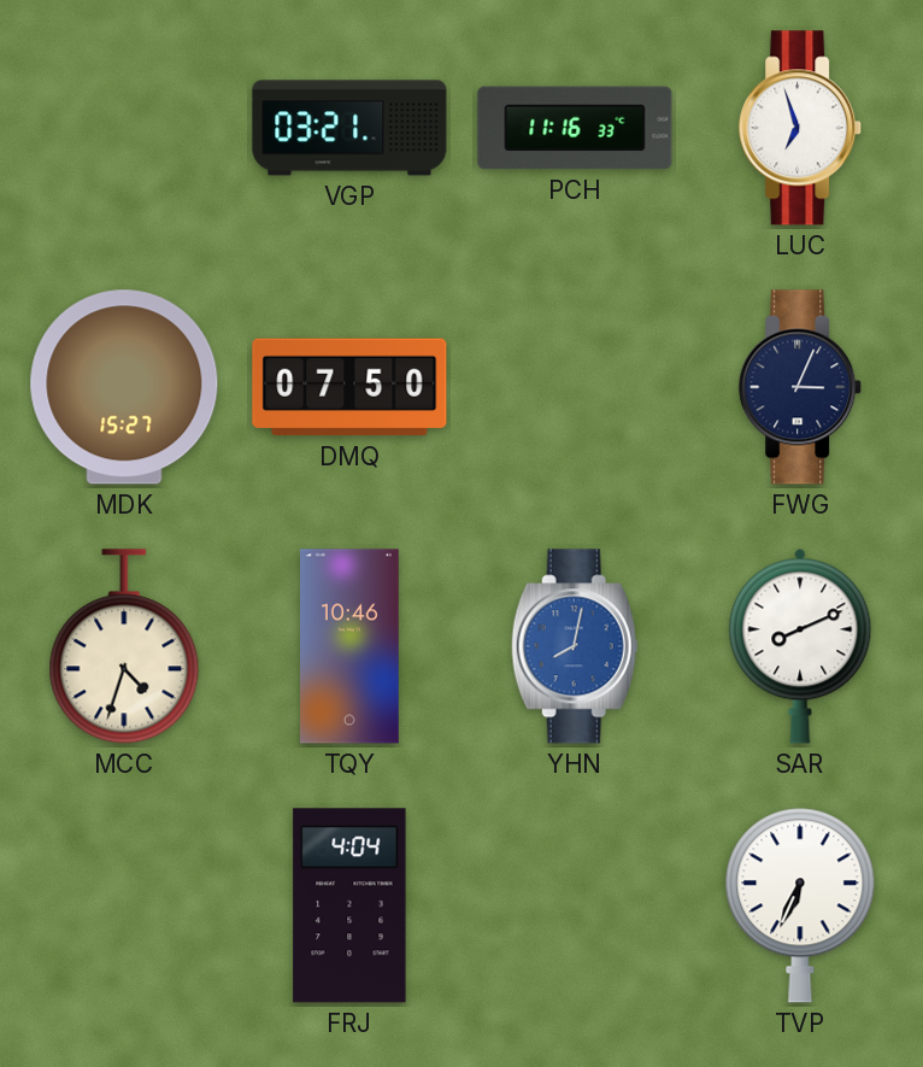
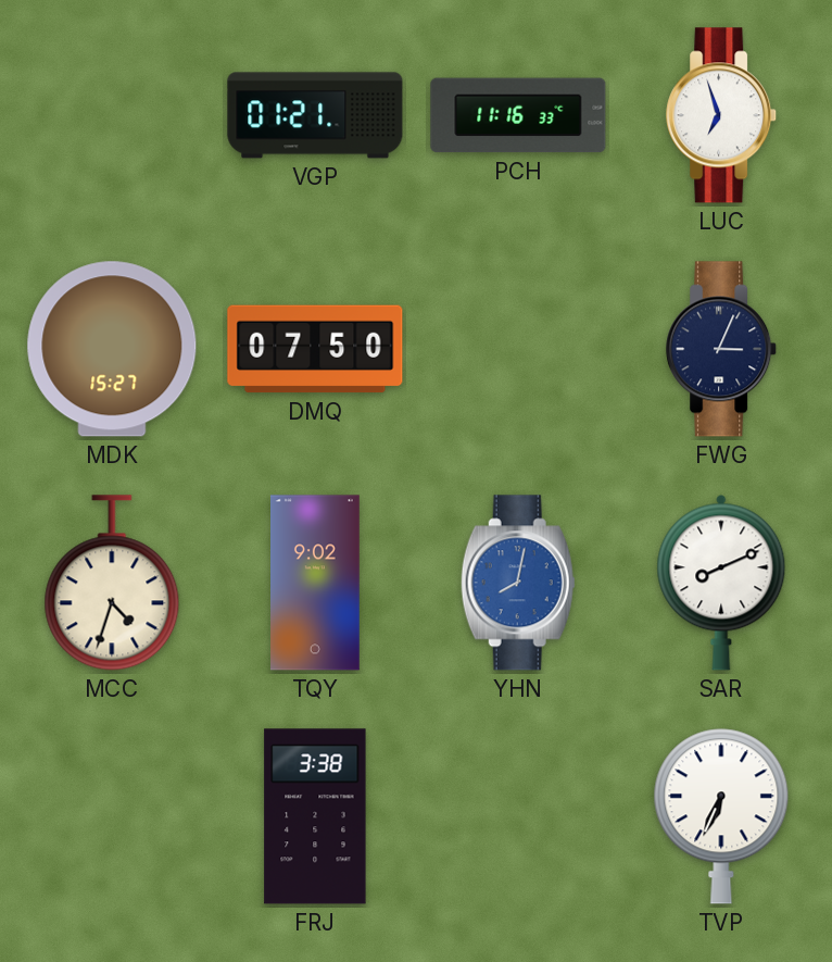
VGP: 03:21 -> 01:21
TQY: 10:46 -> 9:02
FRJ: 4:04 -> 3:38
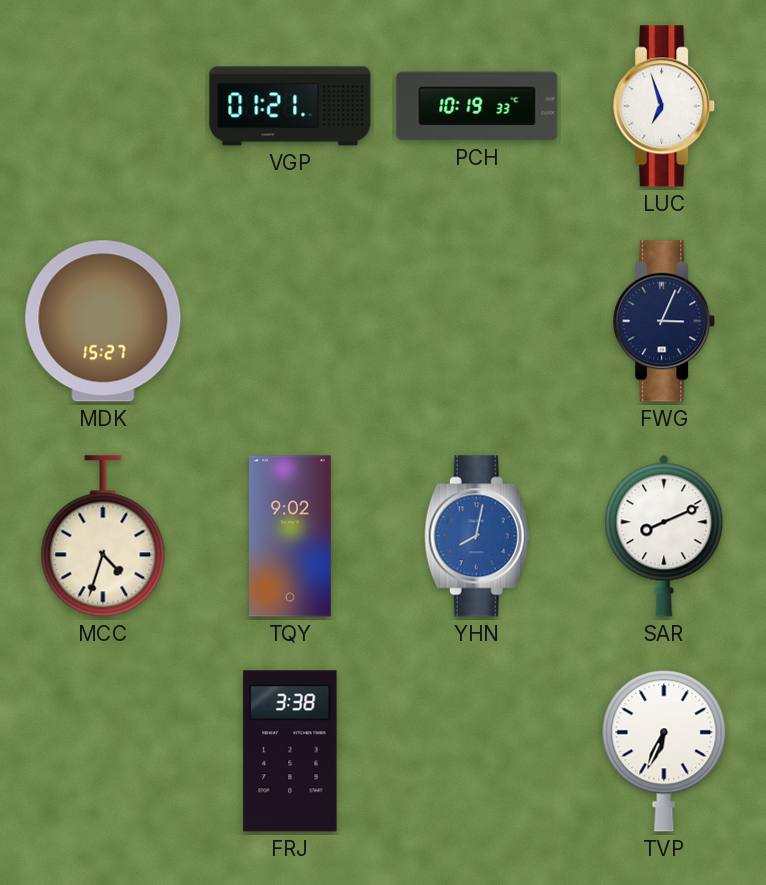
PCH: 11:16 -> 10:19
DMQ: 07:50 -> none
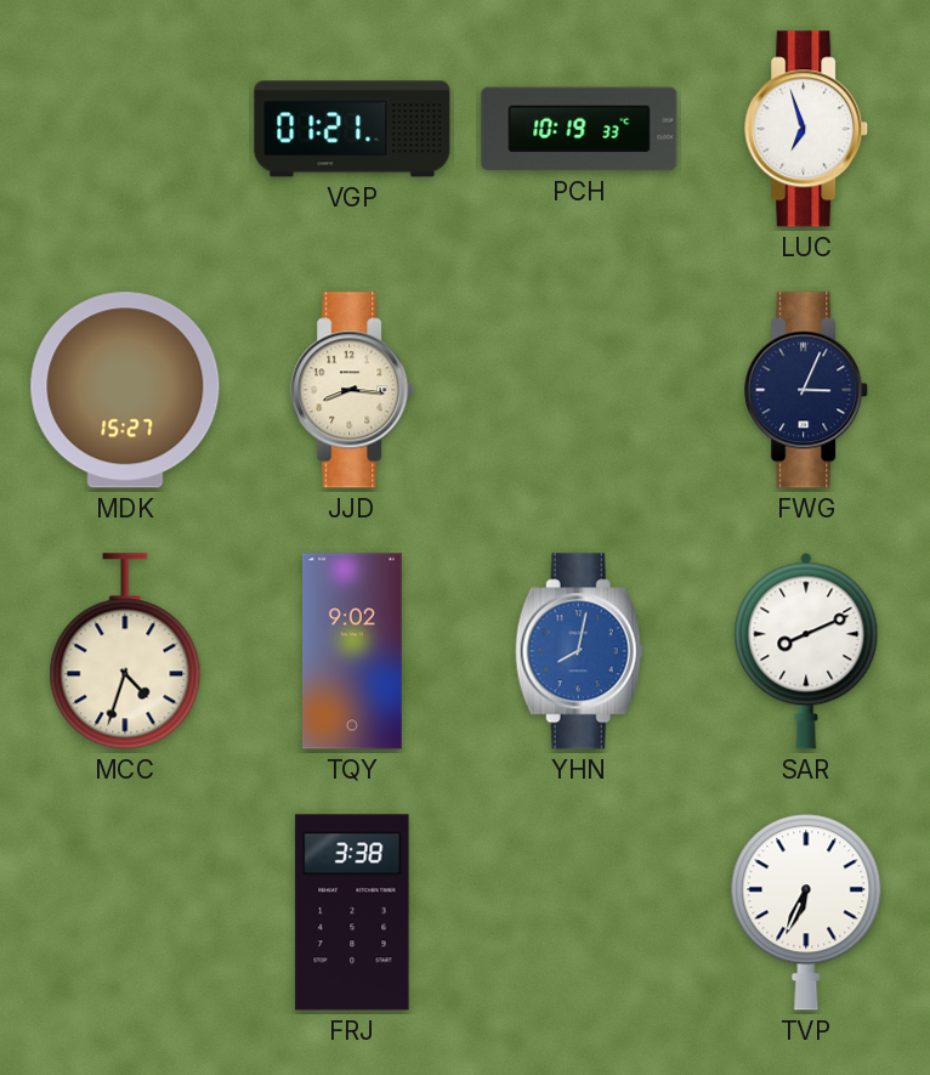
JJD: none -> 8:16
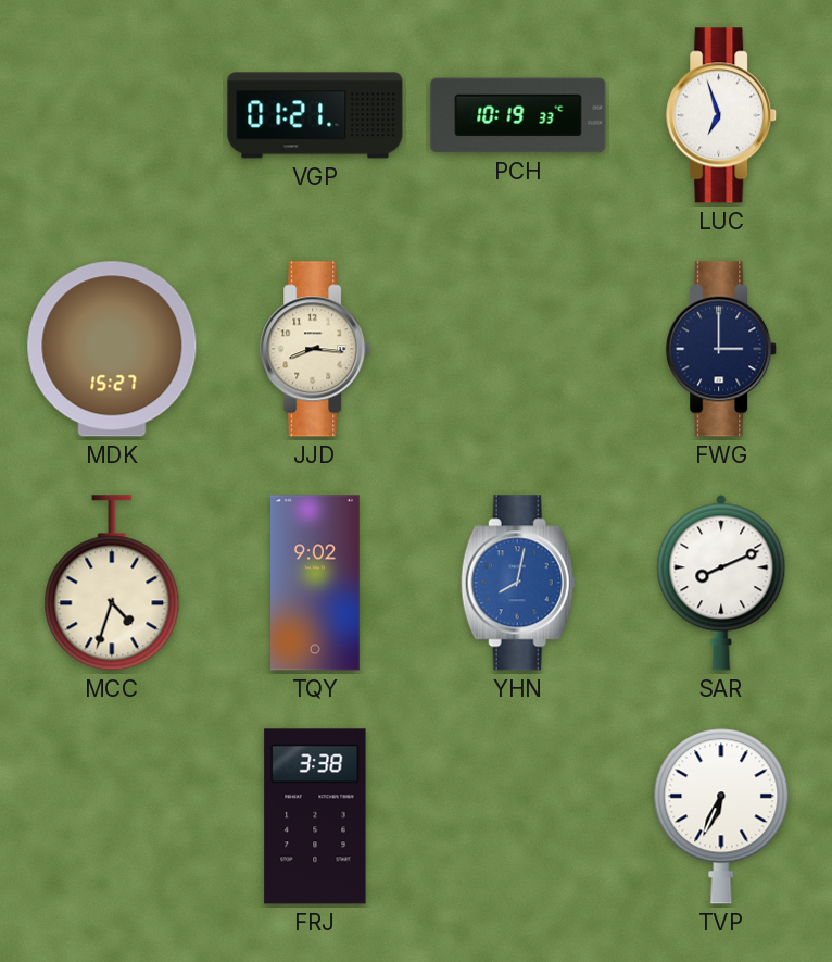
FWG: 3:04 -> 3:00
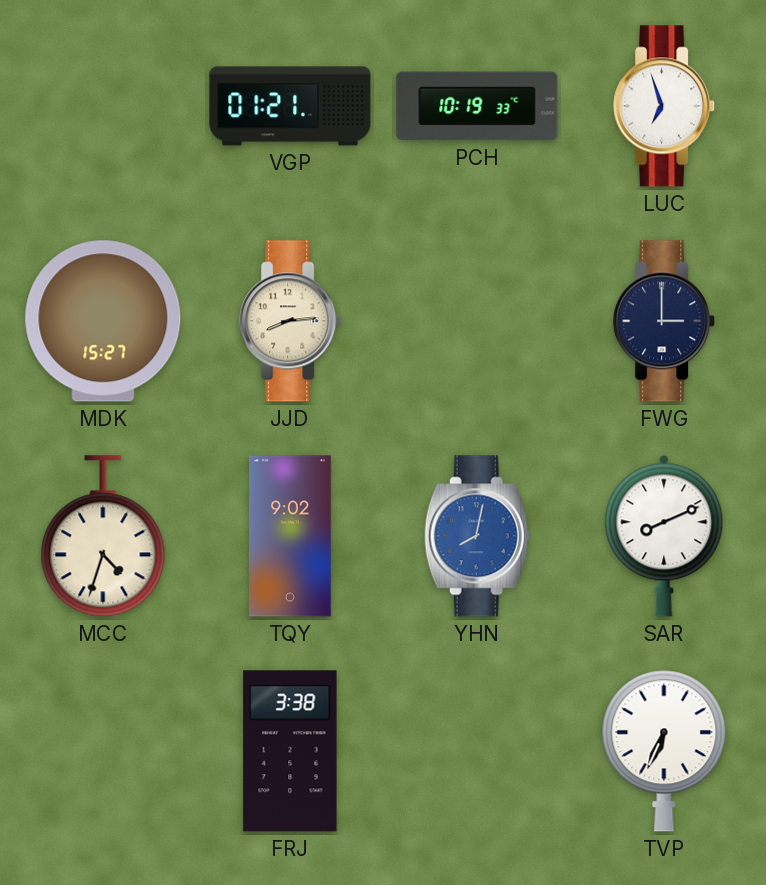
JJD: 8:16 -> 8:14
